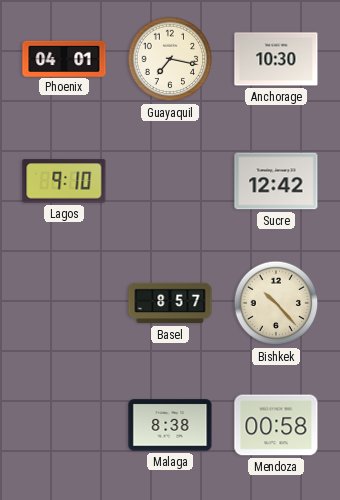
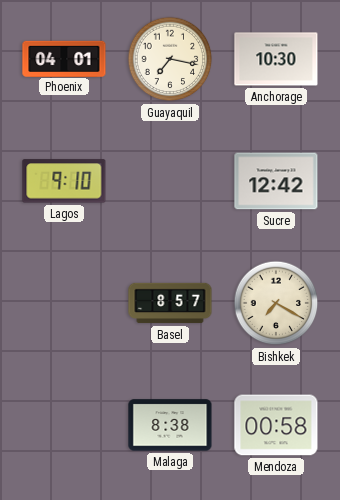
Bishkek: 10:23 -> 7:20
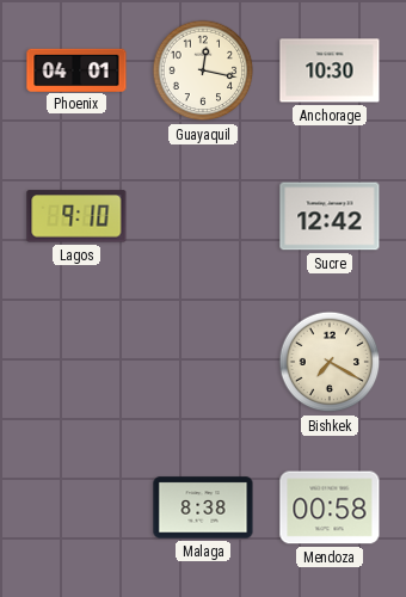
Guayaquil: 7:17 -> 12:17
Basel: 8:57 -> none
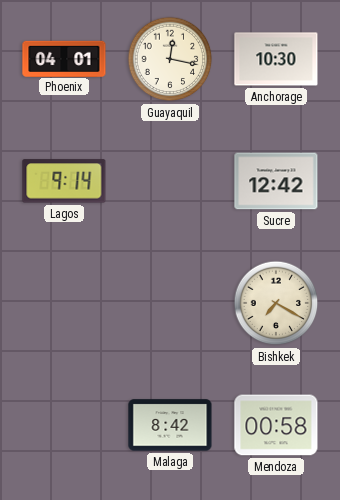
Lagos: 9:10 -> 9:14
Malaga: 8:38 -> 8:42
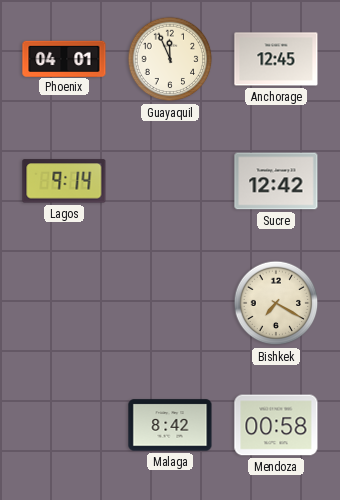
Guayaquil: 12:17 -> 11:56
Anchorage: 10:30 -> 12:45
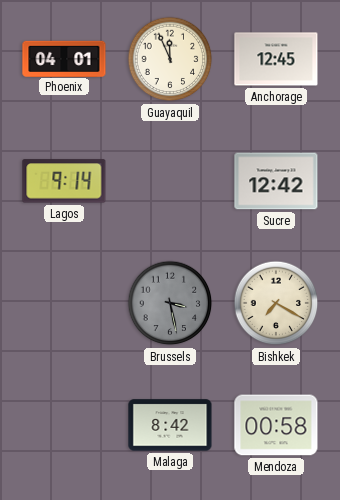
Brussels: none -> 3:28
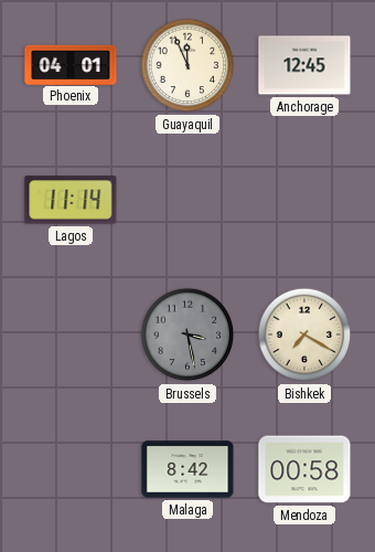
Lagos: 9:14 -> 11:14
Sucre: 12:42 -> none
